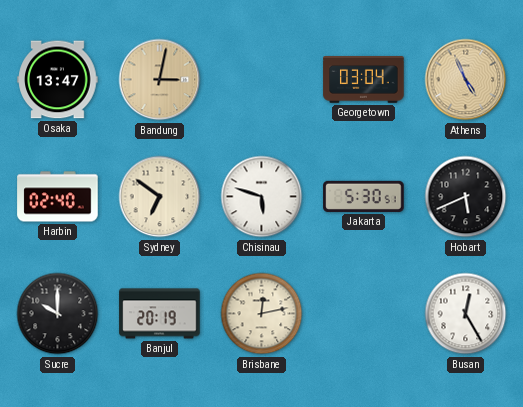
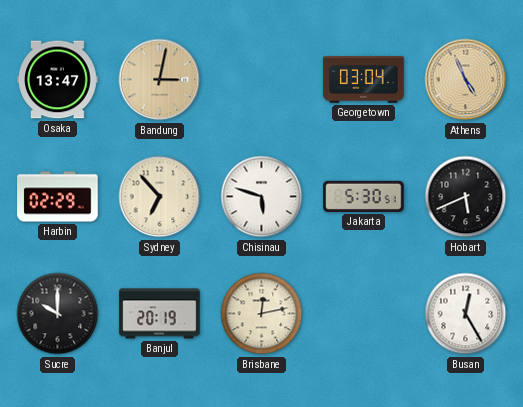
Harbin: 02:40 -> 02:29
Sydney: 6:51 -> 6:53
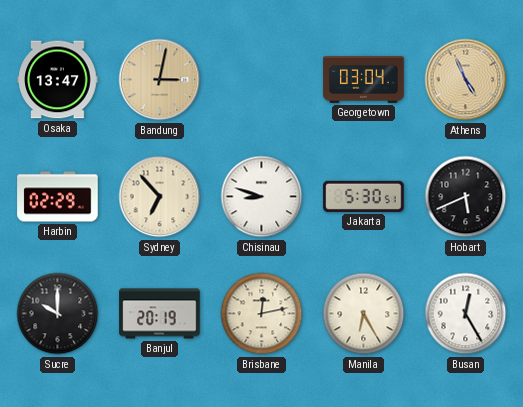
Chisinau: 5:48 -> 8:48
Manila: none -> 6:25
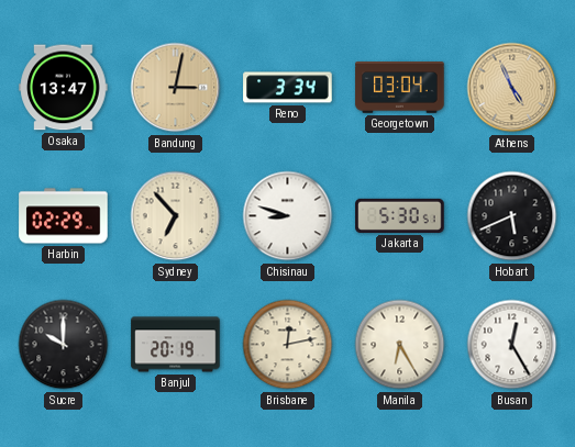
Reno: none -> 3:34
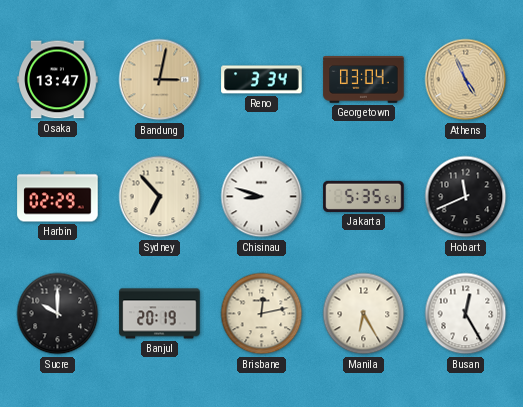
Jakarta: 5:30 -> 5:35
Hobart: 5:41 -> 11:41
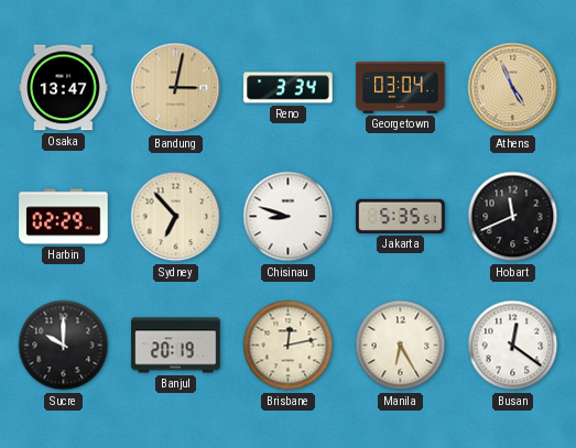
Busan: 12:25 -> 12:21
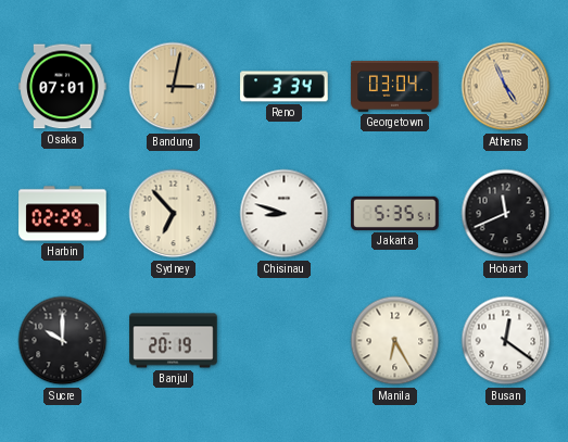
Osaka: 13:47 -> 07:01
Brisbane: 12:13 -> none
